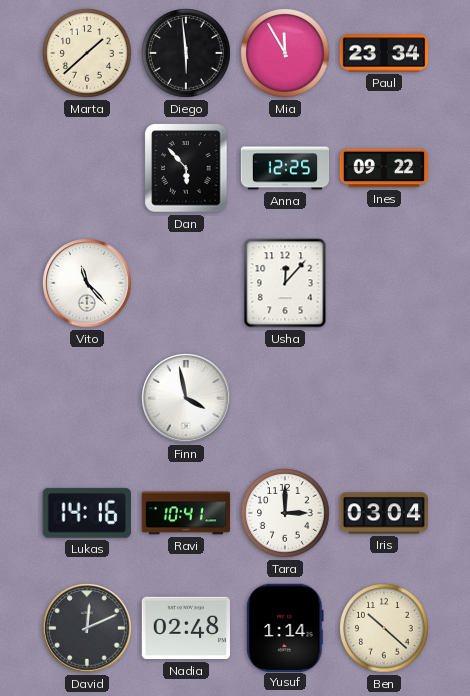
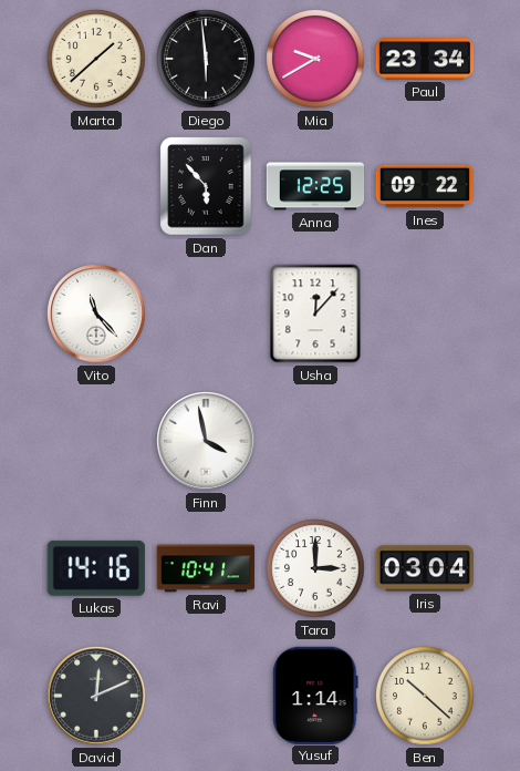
Mia: 11:55 -> 9:40
Nadia: 02:48 -> none
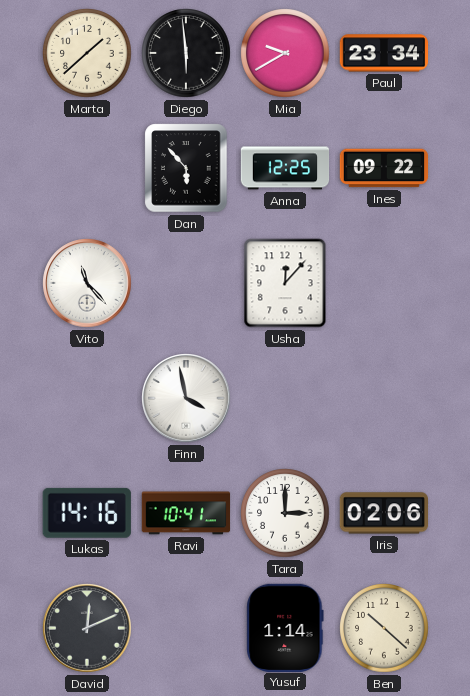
Iris: 03:04 -> 02:06
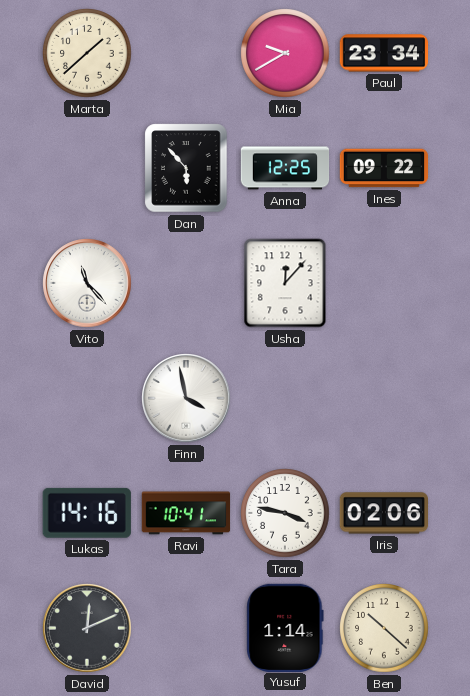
Diego: 5:59 -> none
Tara: 3:00 -> 3:47
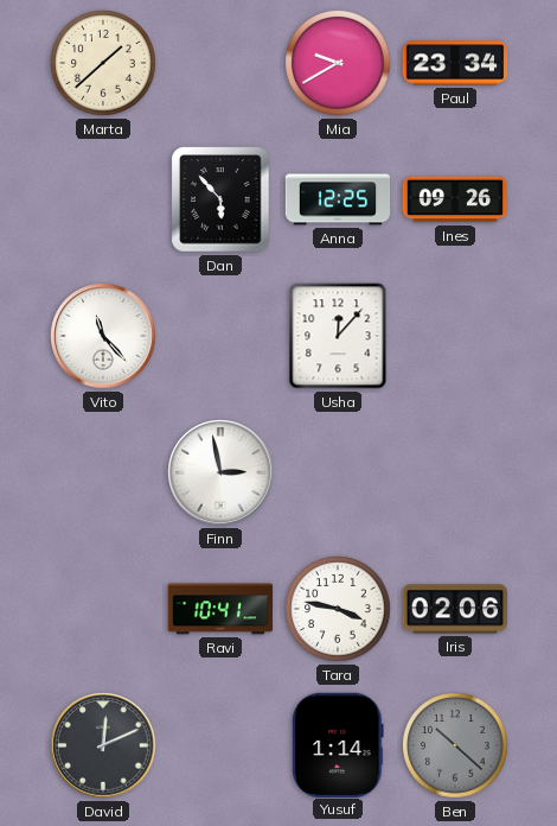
Ines: 09:22 -> 09:26
Finn: 3:58 -> 2:58
Lukas: 14:16 -> none
Ben dial: cream -> grey
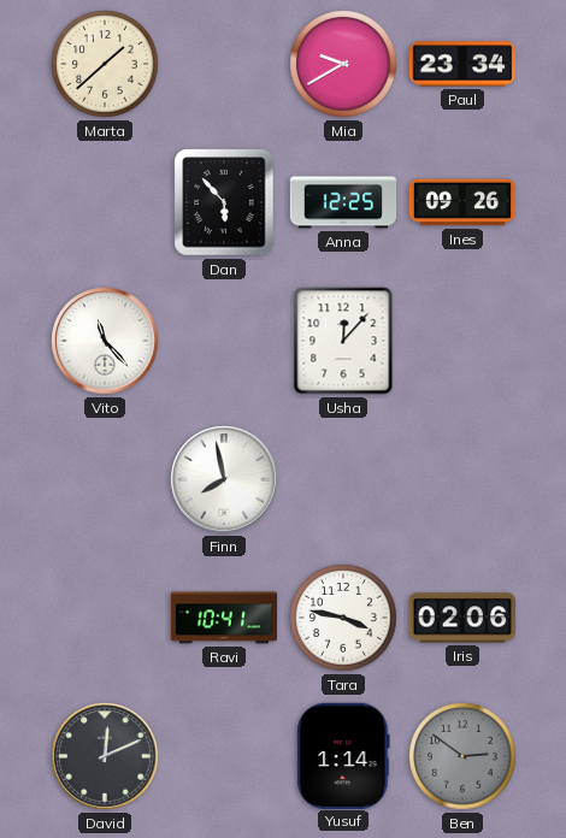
Finn: 2:58 -> 7:58
Ben: 10:22 -> 2:51
